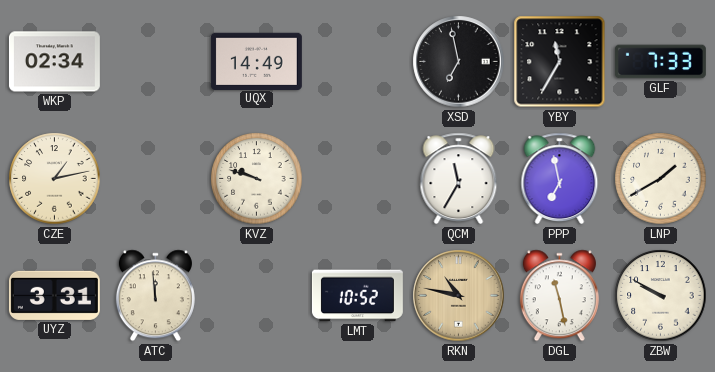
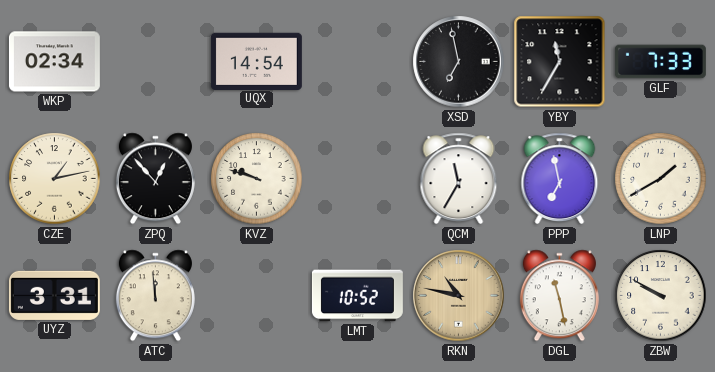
UQX: 14:49 -> 14:54
ZPQ: none -> 12:53
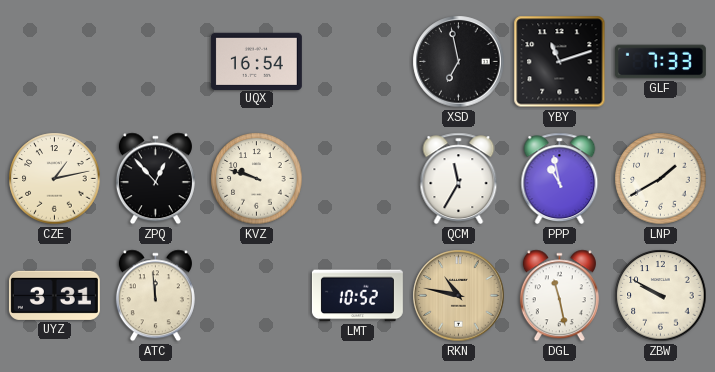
WKP: 02:34 -> none
UQX: 14:54 -> 16:54
YBY: 11:35 -> 11:12
PPP: 6:58 -> 10:58
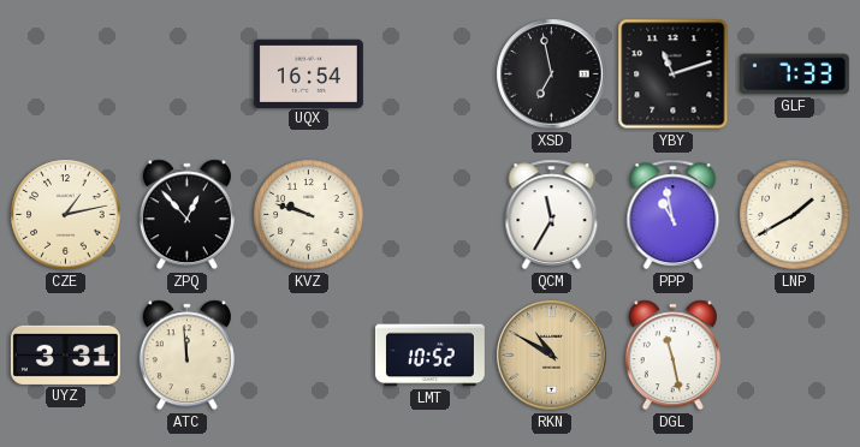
RKN: 10:47 -> 10:50
ZBW: 9:50 -> none
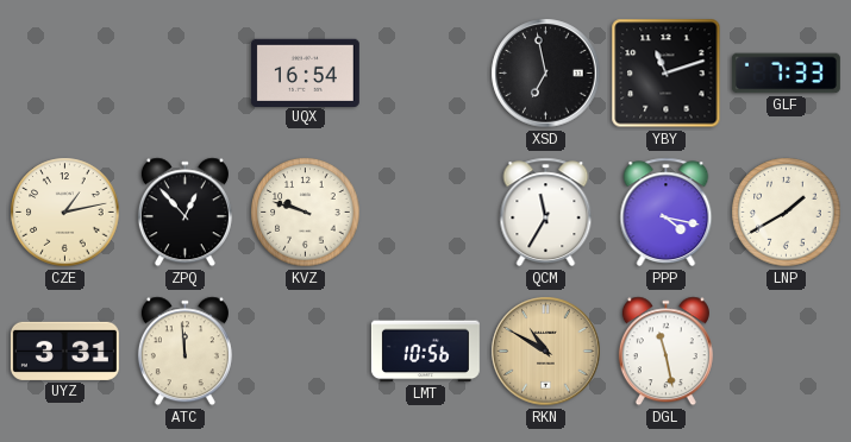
PPP: 10:58 -> 4:17
LMT: 10:52 -> 10:56
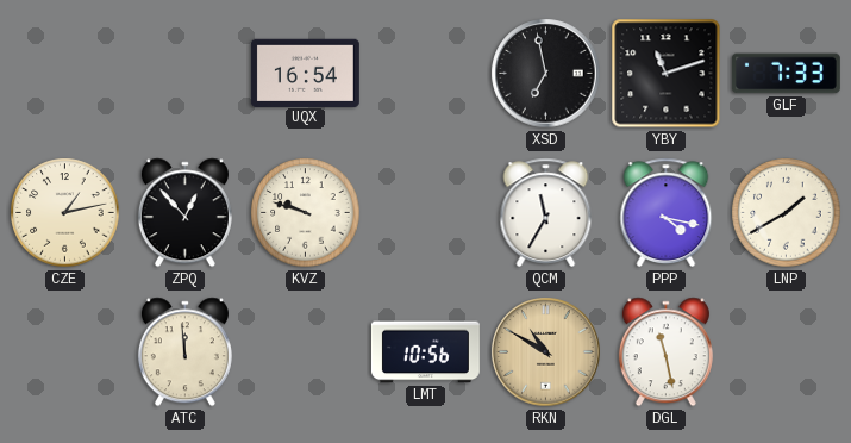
UYZ: 3:31 -> none
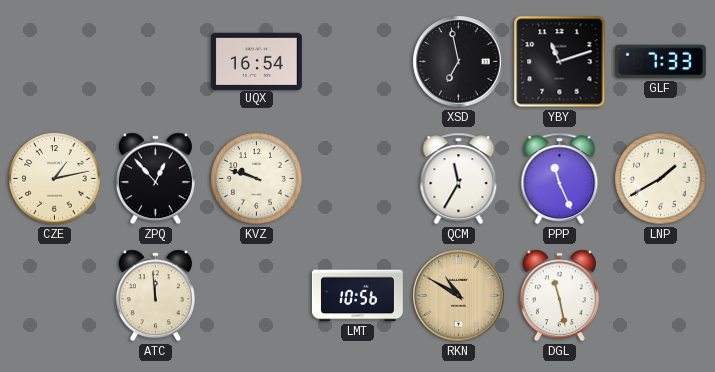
PPP: 4:17 -> 11:26
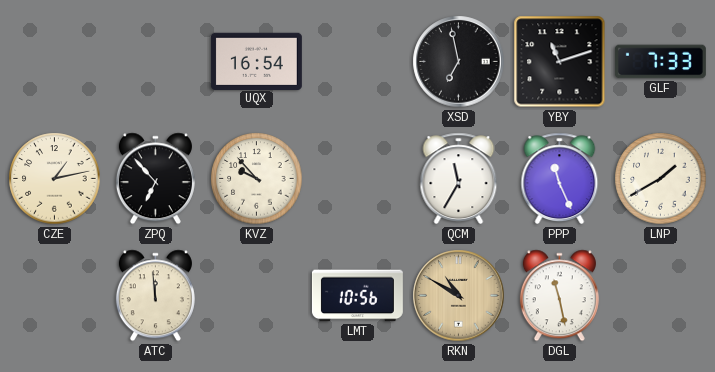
ZPQ: 12:53 -> 6:53
KVZ: 9:48 -> 9:53
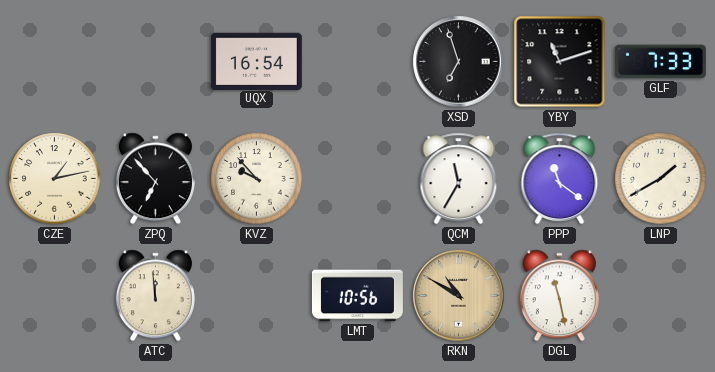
XSD: 6:58 -> 6:57
PPP: 11:26 -> 11:21
